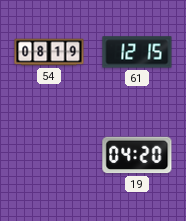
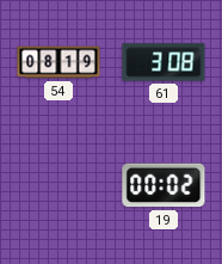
61: 12:15 -> 3:08
19: 04:20 -> 00:02
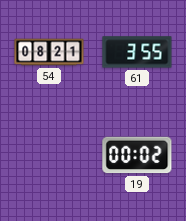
54: 08:19 -> 08:21
61: 3:08 -> 3:55
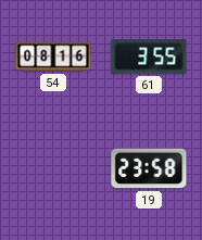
54: 08:21 -> 08:16
19: 00:02 -> 23:58
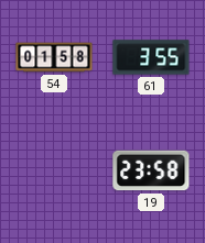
54: 08:16 -> 01:58
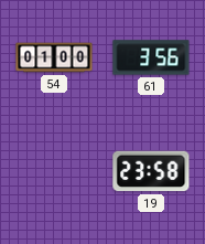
54: 01:58 -> 01:00
61: 3:55 -> 3:56
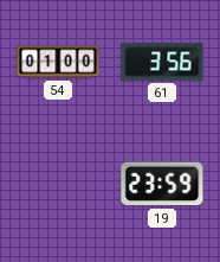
19: 23:58 -> 23:59
